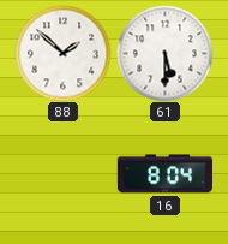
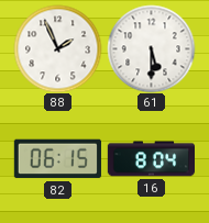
88: 1:52 -> 1:56
82: none -> 06:15
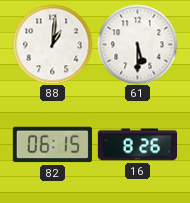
88: 1:56 -> 1:01
16: 8:04 -> 8:26
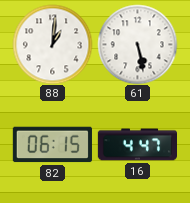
61: 5:30 -> 5:28
16: 8:26 -> 4:47
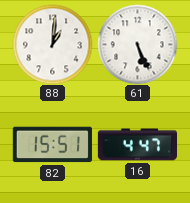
61: 5:28 -> 5:26
82: 06:15 -> 15:51
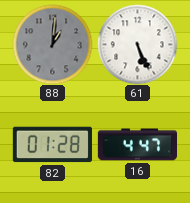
88 dial: white -> grey
82: 15:51 -> 01:28
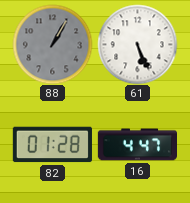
88: 1:01 -> 1:05
